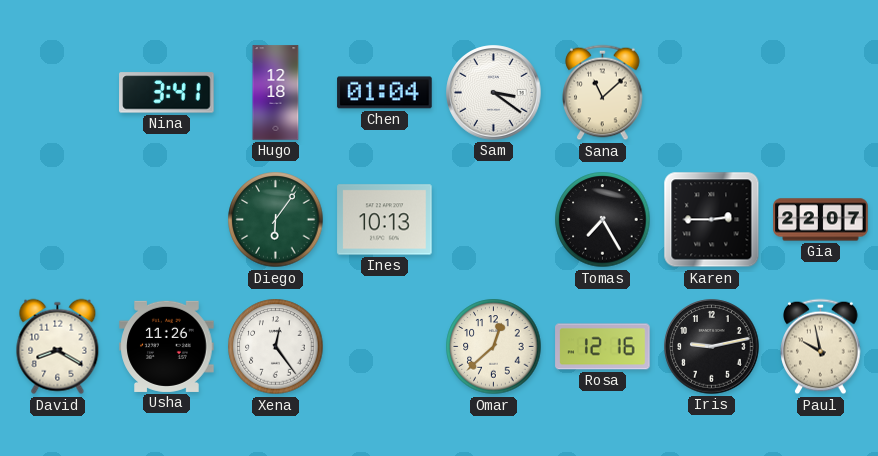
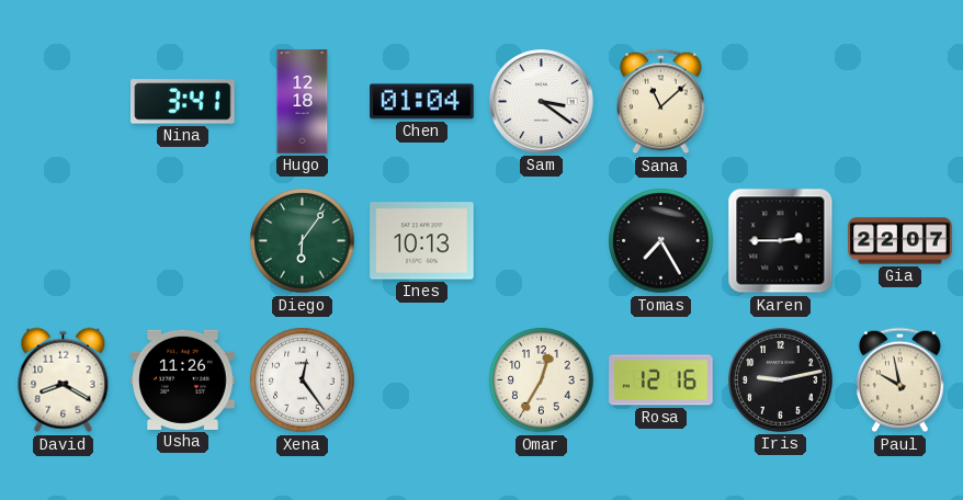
Omar: 12:38 -> 12:35
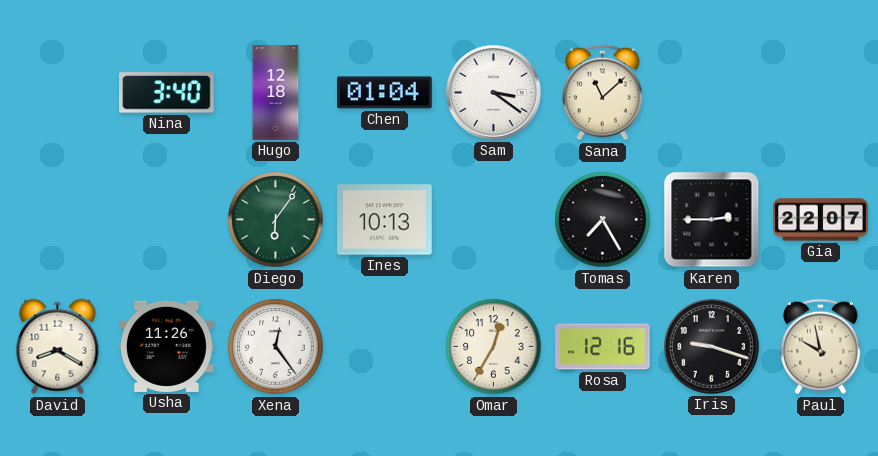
Nina: 3:41 -> 3:40
Iris: 9:13 -> 9:18
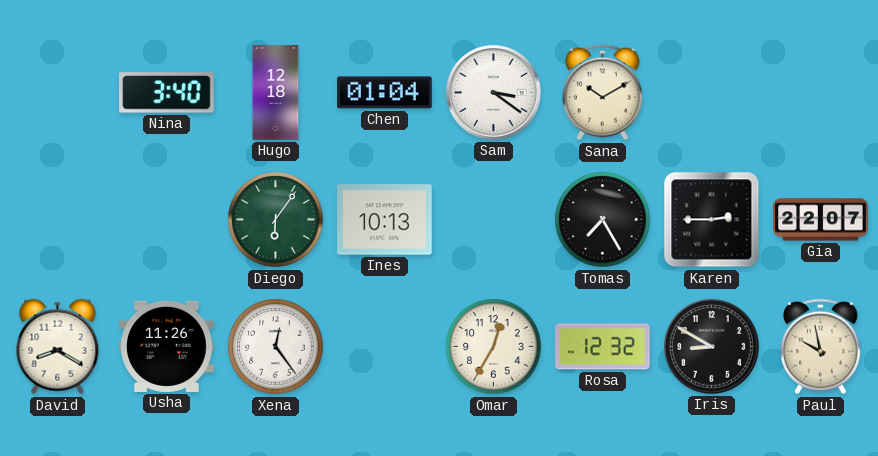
Sana: 11:08 -> 10:10
Rosa: 12:16 -> 12:32
Iris: 9:18 -> 8:50
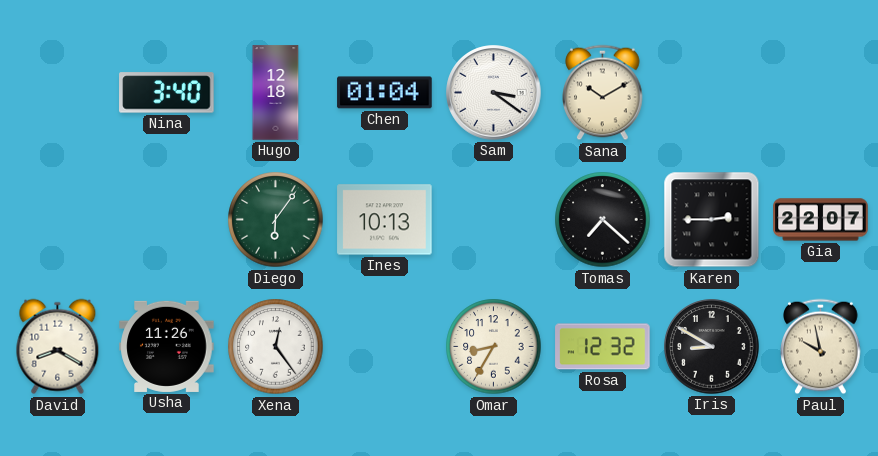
Tomas: 7:25 -> 7:22
Omar: 12:35 -> 8:35
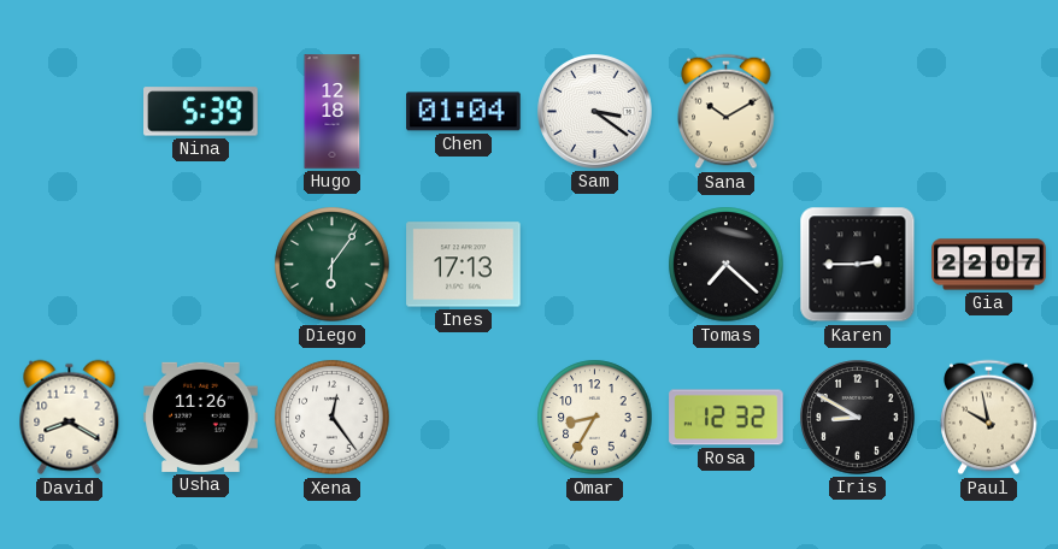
Nina: 3:40 -> 5:39
Ines: 10:13 -> 17:13
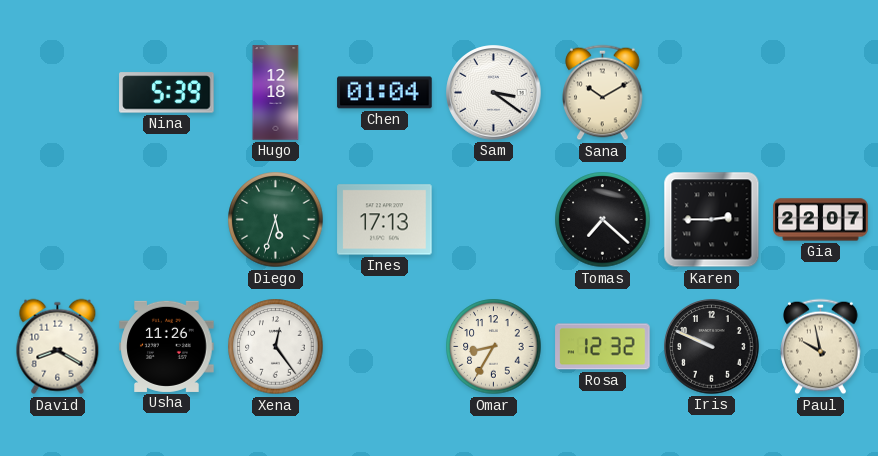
Diego: 6:06 -> 5:33
Iris: 8:50 -> 9:49
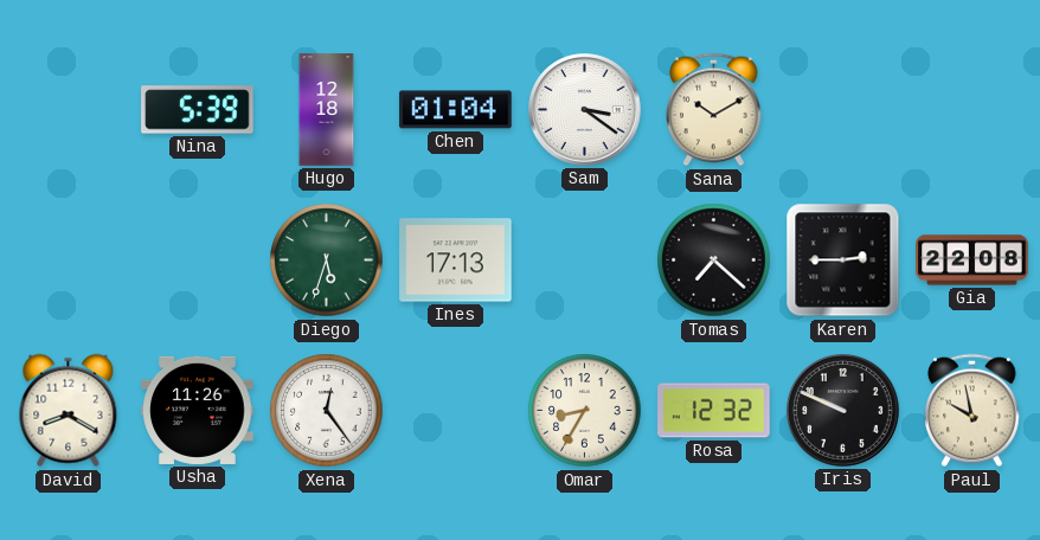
Gia: 22:07 -> 22:08
